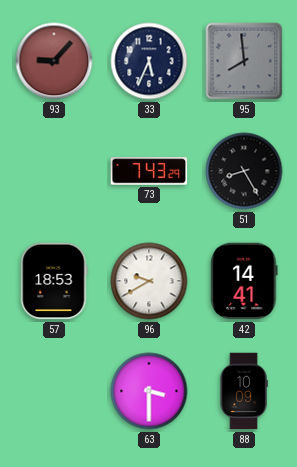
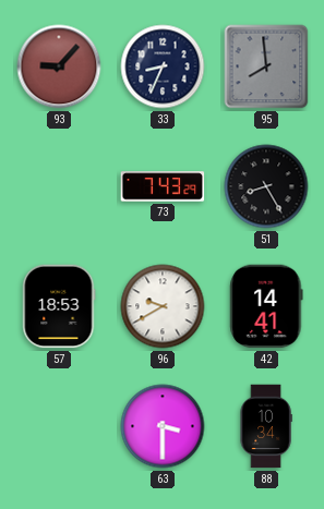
33: 5:34 -> 8:34
88: 10:09 -> 10:34
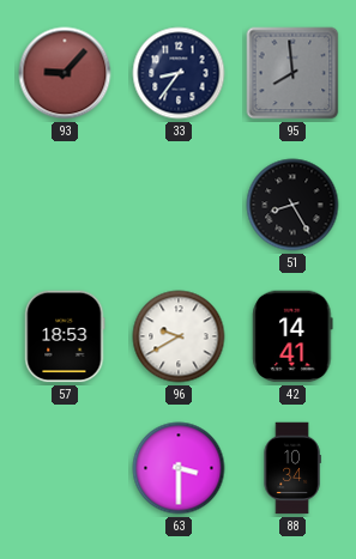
33: 8:34 -> 8:36
73: 7:43 -> none
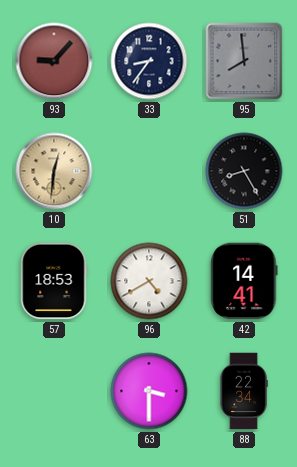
10: none -> 12:31
96: 9:40 -> 4:40
88: 10:34 -> 22:34
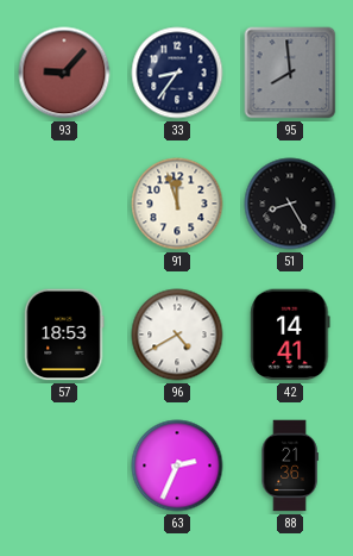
10: 12:31 -> none
91: none -> 11:57
63: 3:30 -> 2:34
88: 22:34 -> 21:36
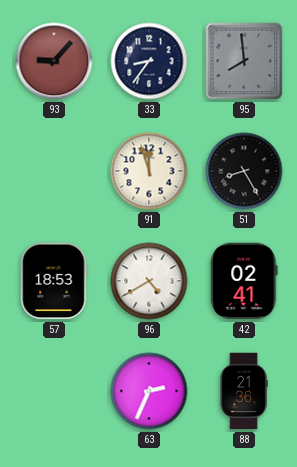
42: 14:41 -> 02:41
